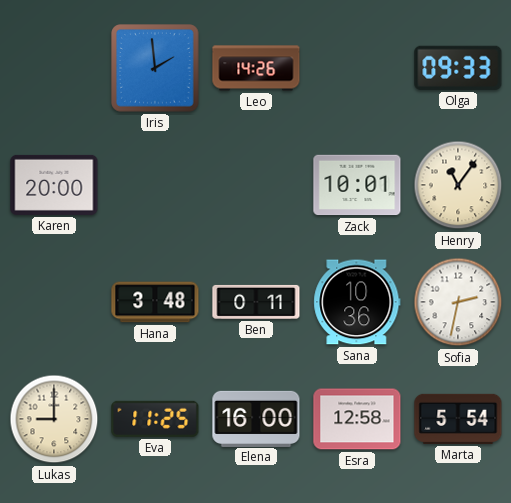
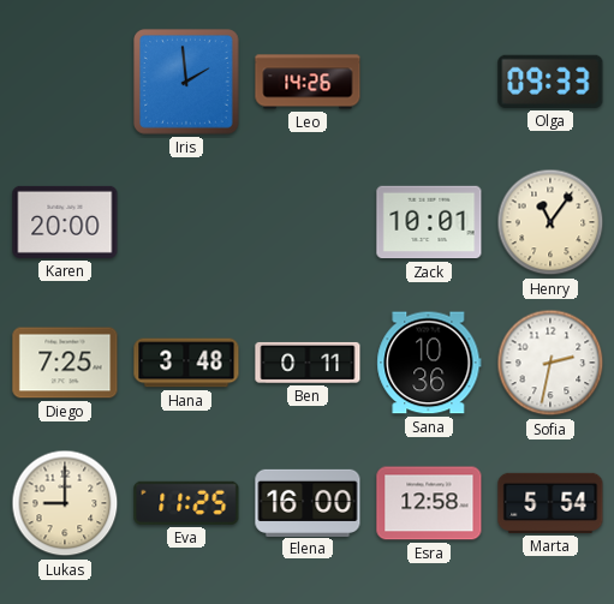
Diego: none -> 7:25
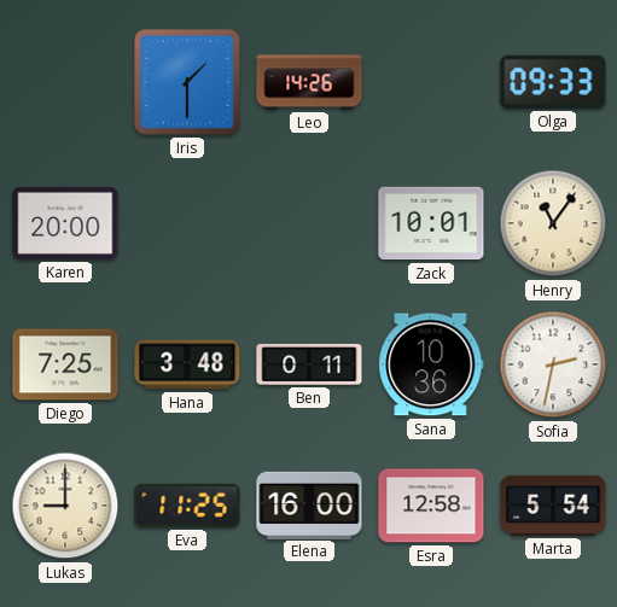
Iris: 1:59 -> 1:30
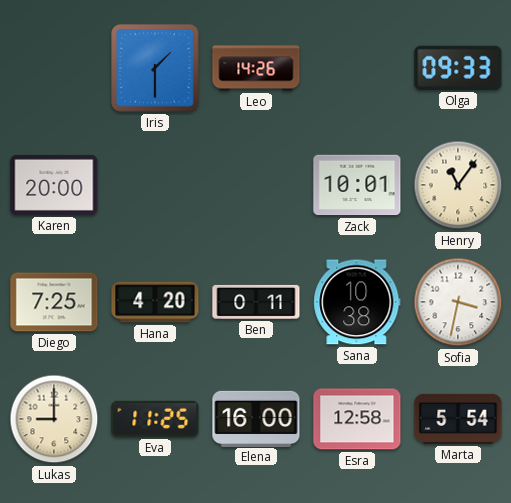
Hana: 3:48 -> 4:20
Sana: 10:36 -> 10:38
Sofia: 2:32 -> 3:32
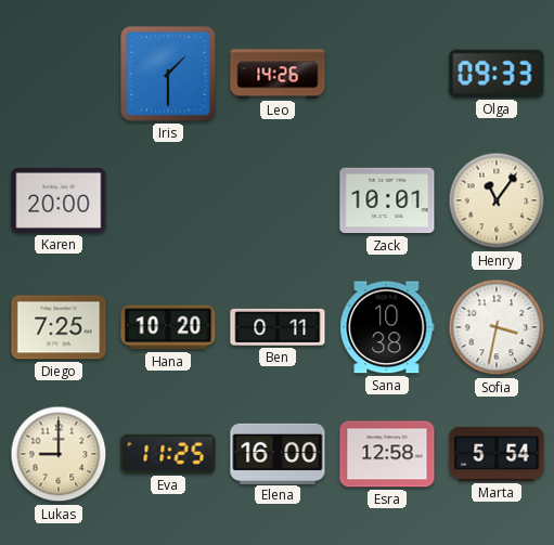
Hana: 4:20 -> 10:20
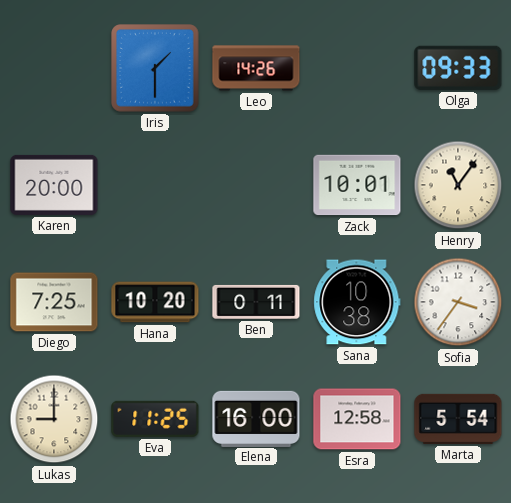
Sofia: 3:32 -> 3:36
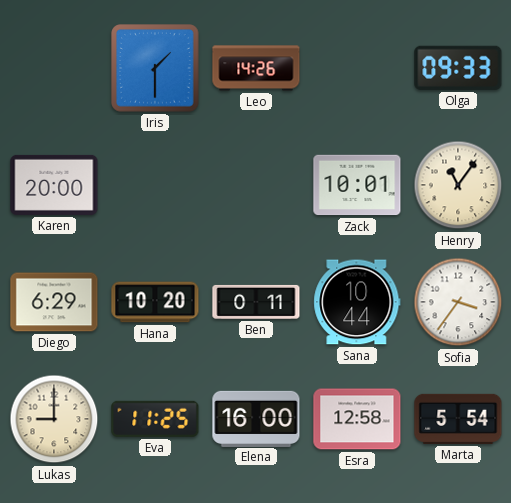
Diego: 7:25 -> 6:29
Sana: 10:38 -> 10:44
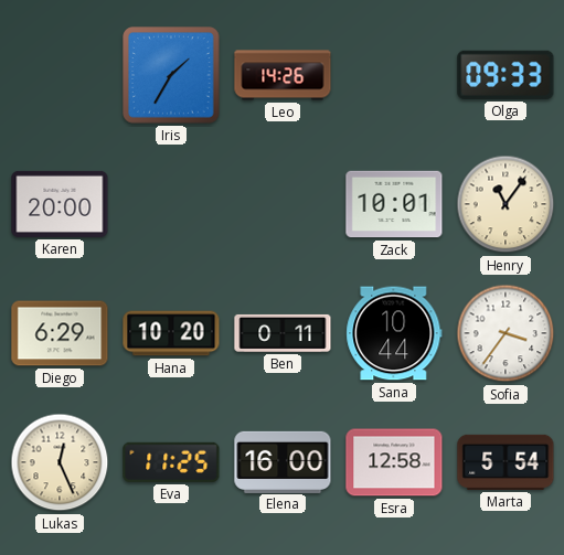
Iris: 1:30 -> 1:35
Lukas: 9:00 -> 12:26
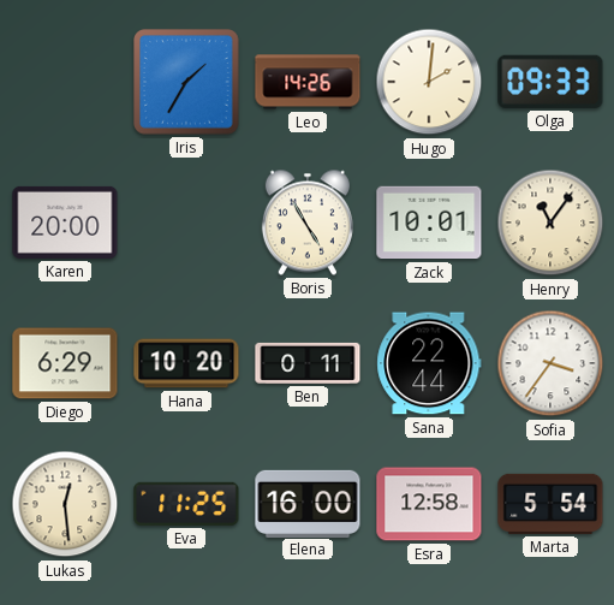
Hugo: none -> 2:01
Boris: none -> 4:55
Sana: 10:44 -> 22:44
Lukas: 12:26 -> 12:29
